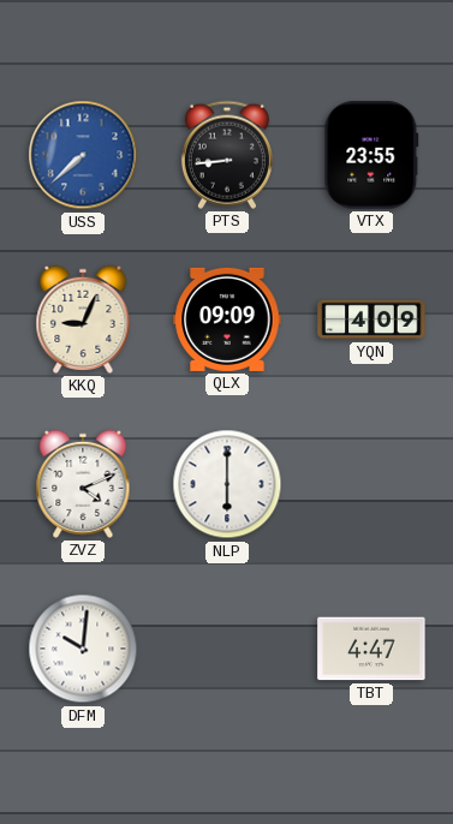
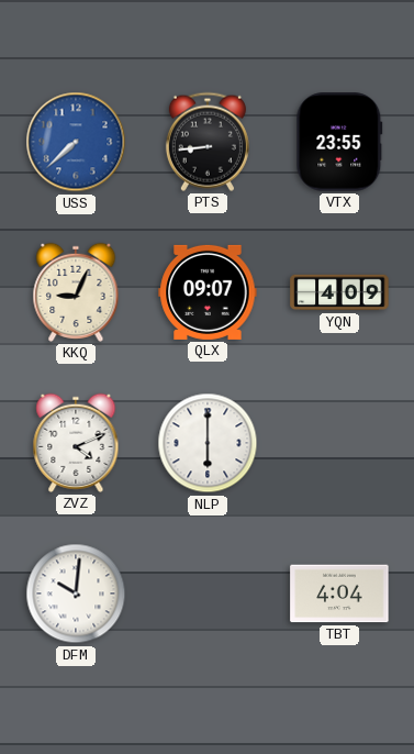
QLX: 09:09 -> 09:07
TBT: 4:47 -> 4:04
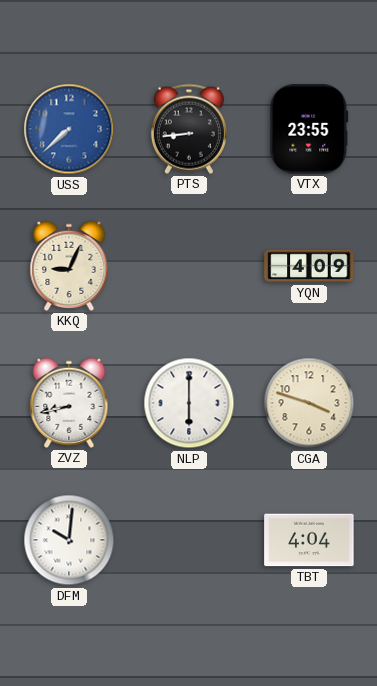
QLX: 09:07 -> none
ZVZ: 4:11 -> 8:43
CGA: none -> 3:48
